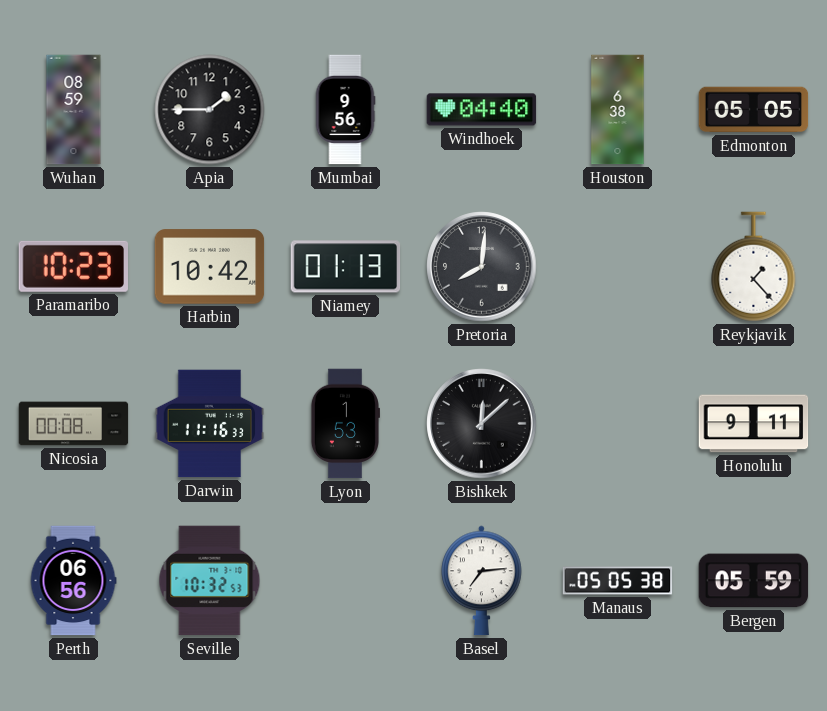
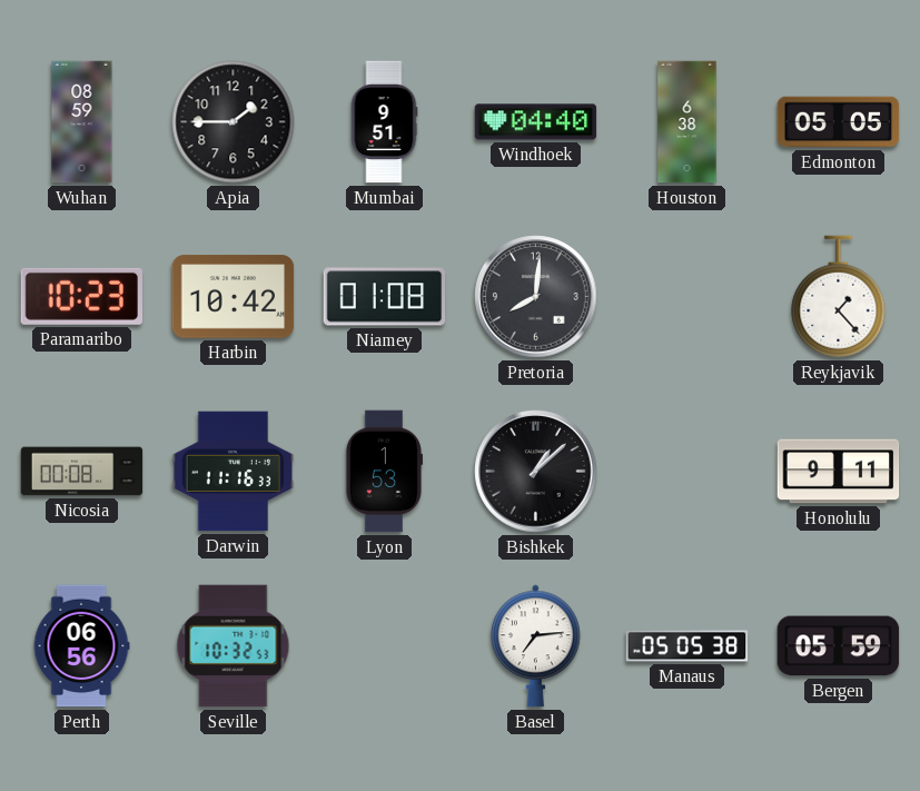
Mumbai: 9:56 -> 9:51
Niamey: 01:13 -> 01:08
Bishkek: 12:08 -> 1:08
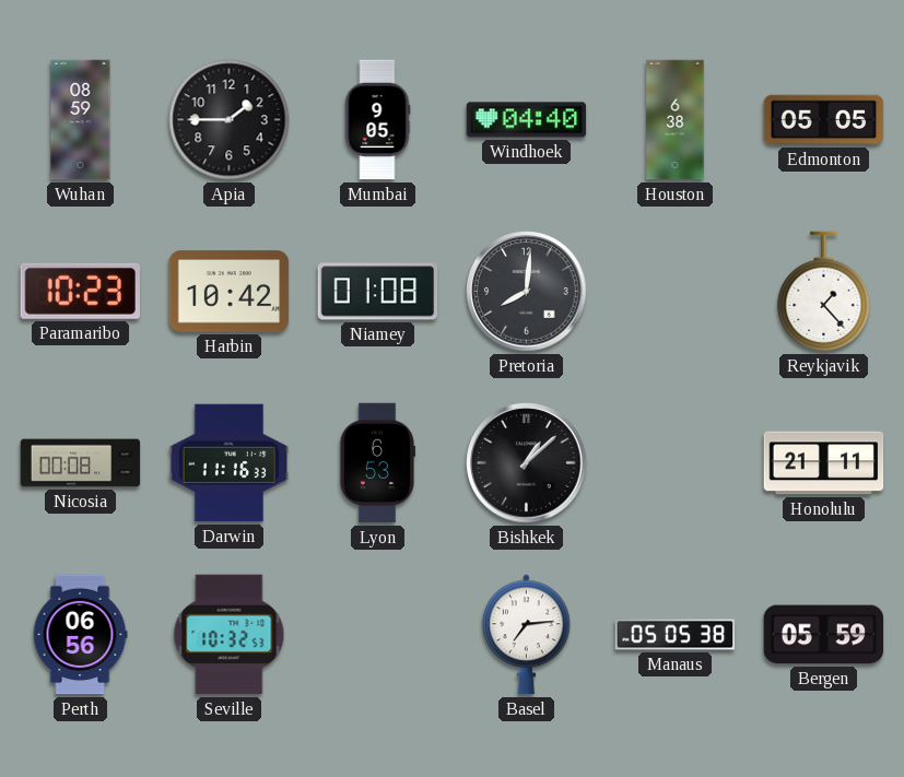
Mumbai: 9:51 -> 9:05
Lyon: 1:53 -> 6:53
Honolulu: 9:11 -> 21:11
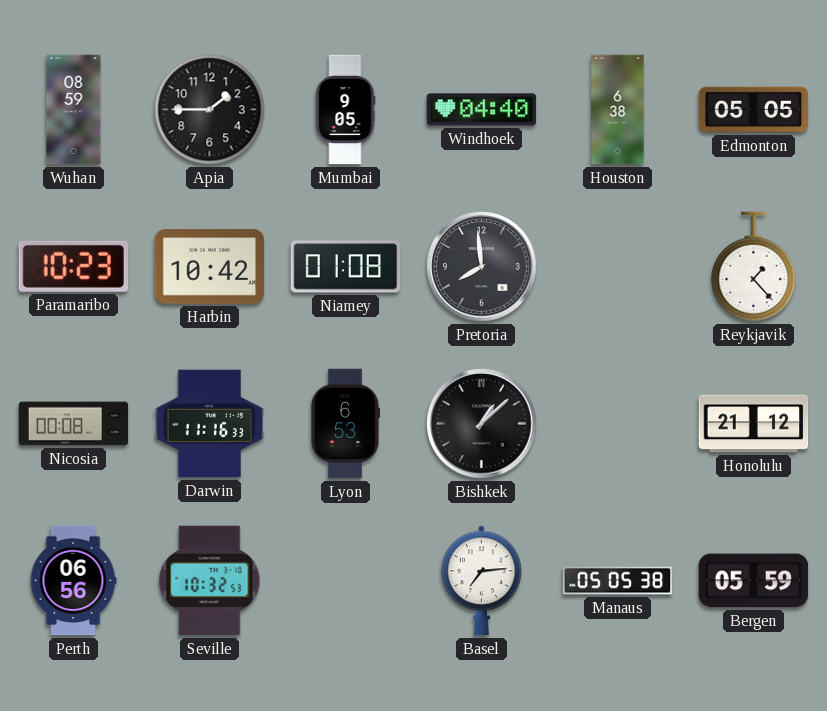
Pretoria: 8:01 -> 7:59
Honolulu: 21:11 -> 21:12
